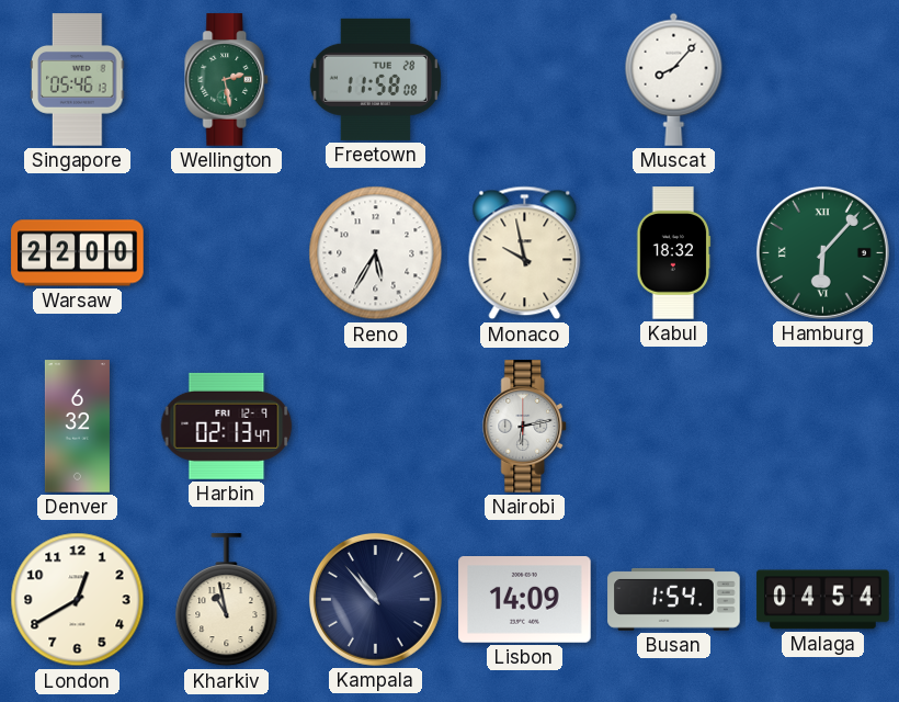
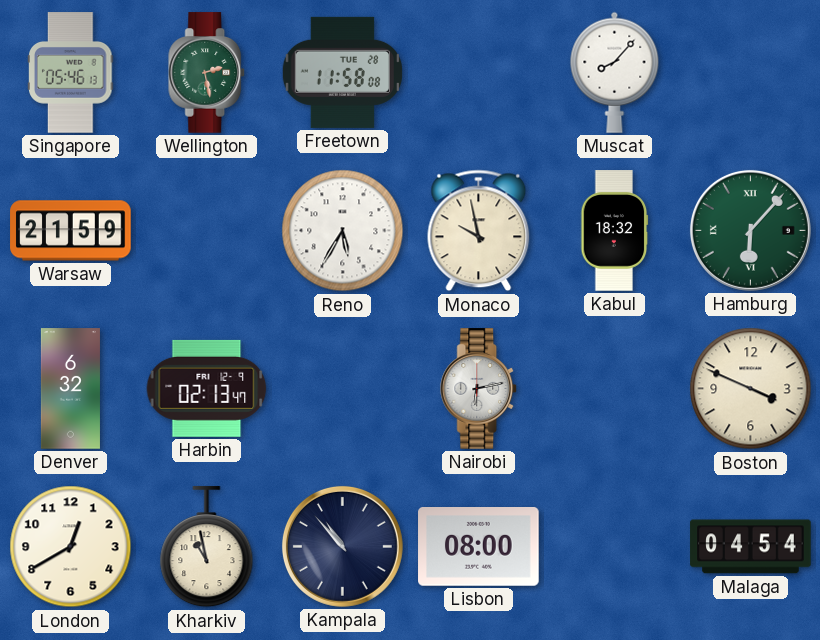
Warsaw: 22:00 -> 21:59
Boston: none -> 3:49
Lisbon: 14:09 -> 08:00
Busan: 1:54 -> none
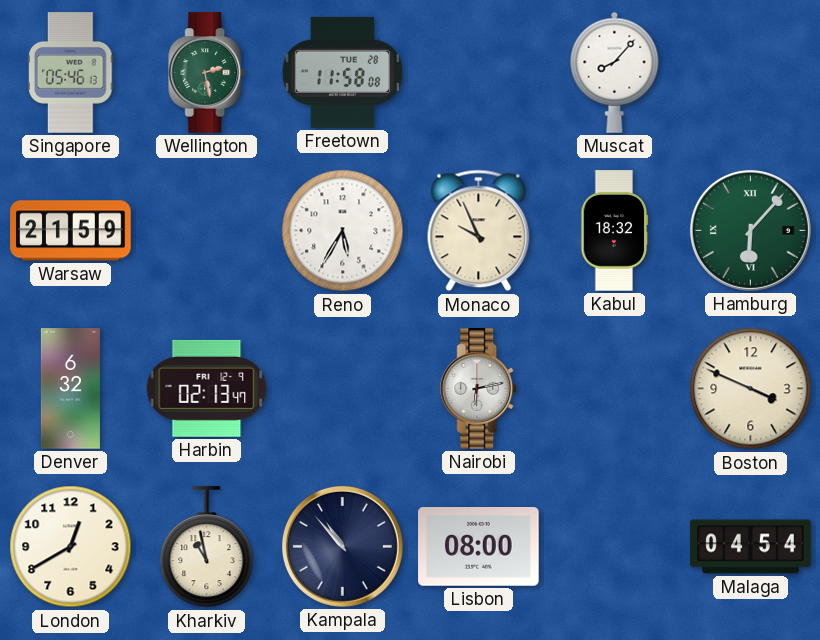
Monaco: 9:58 -> 9:56
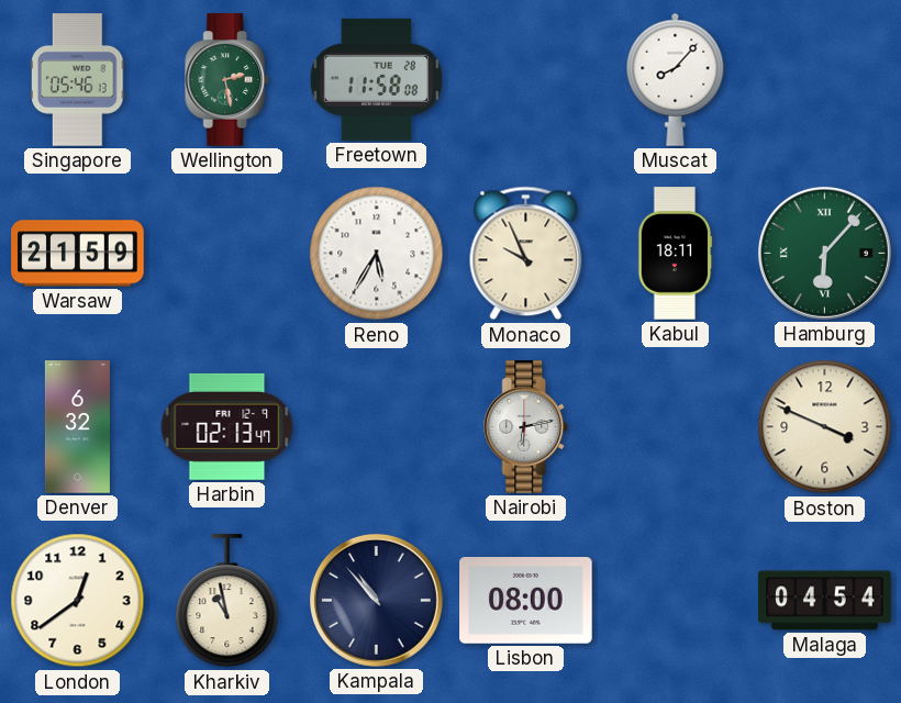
Kabul: 18:32 -> 18:11
London: 12:40 -> 12:39
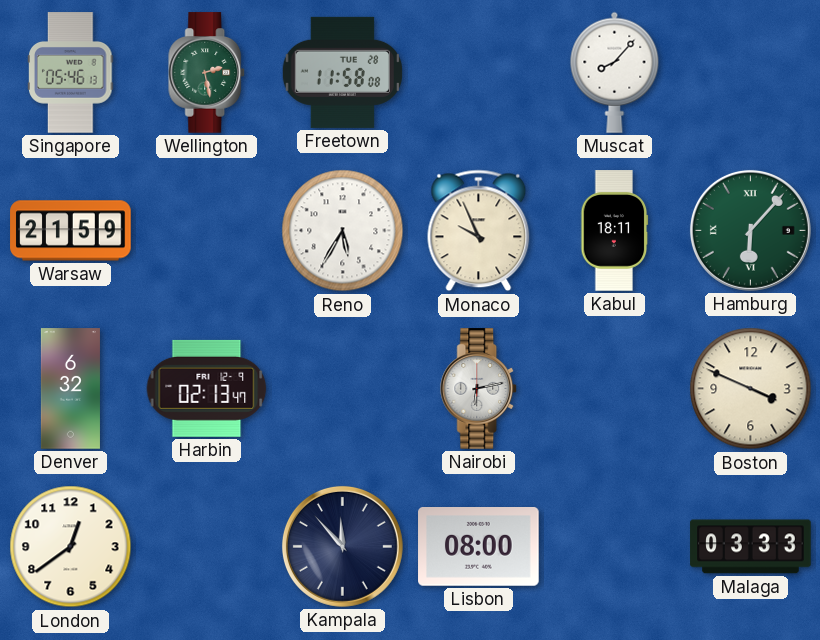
Kharkiv: 10:58 -> none
Kampala: 10:53 -> 11:53
Malaga: 04:54 -> 03:33
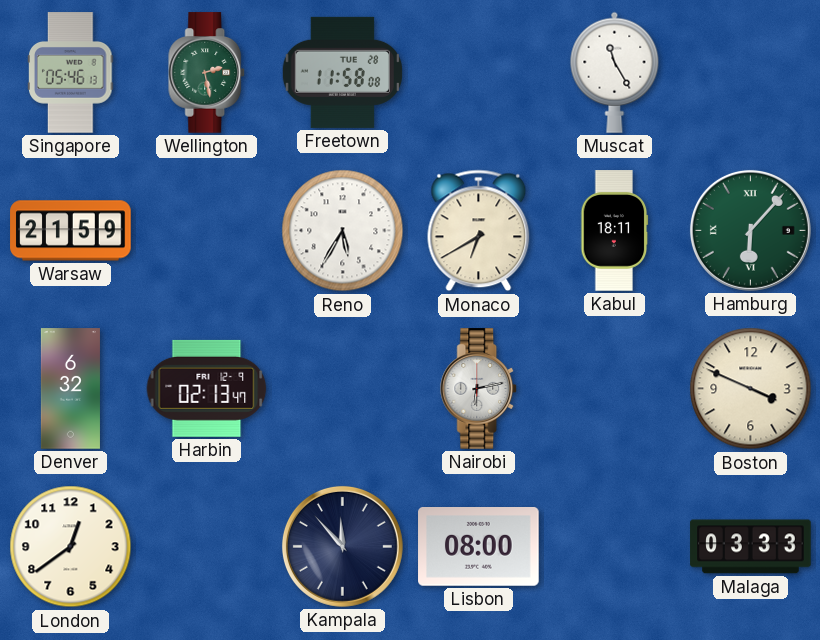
Muscat: 8:07 -> 11:25
Monaco: 9:56 -> 6:40
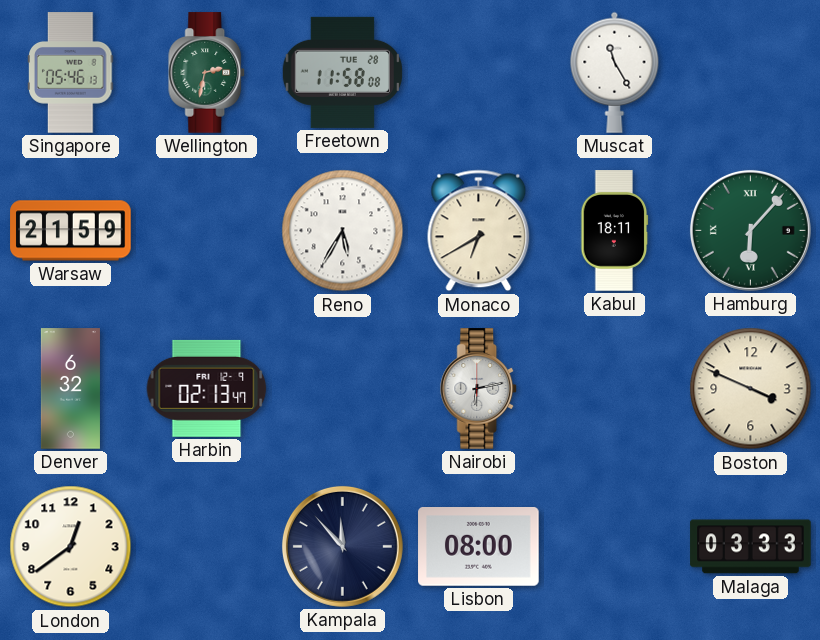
Wellington: 2:28 -> 2:32
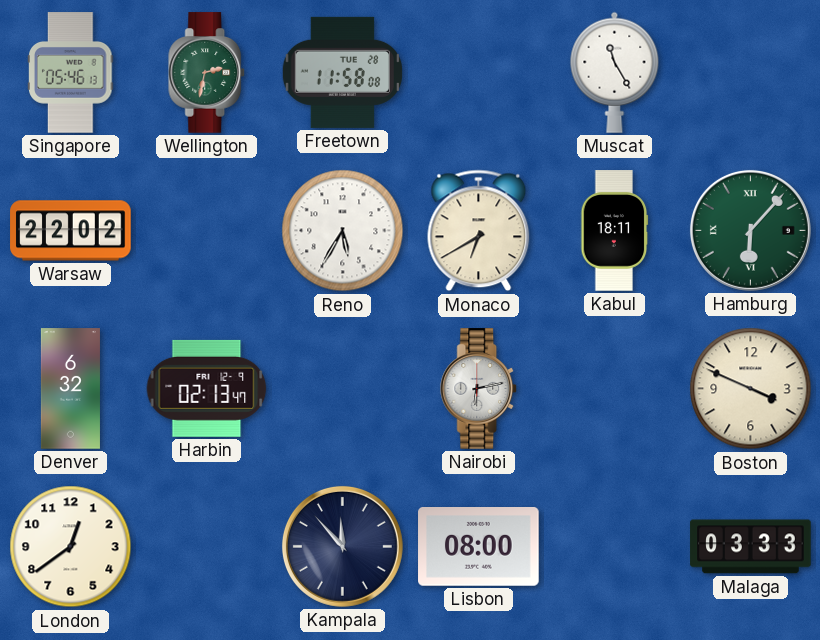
Warsaw: 21:59 -> 22:02
